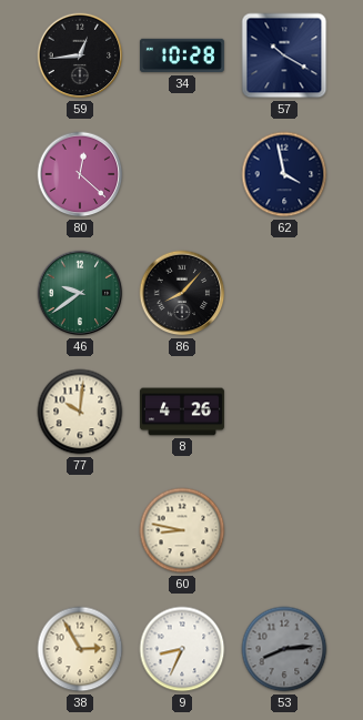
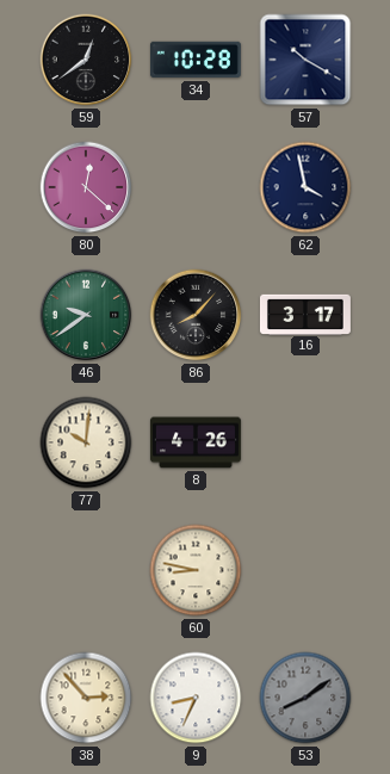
59: 12:44 -> 12:39
16: none -> 3:17
38: 2:55 -> 2:53
53: 8:14 -> 8:09
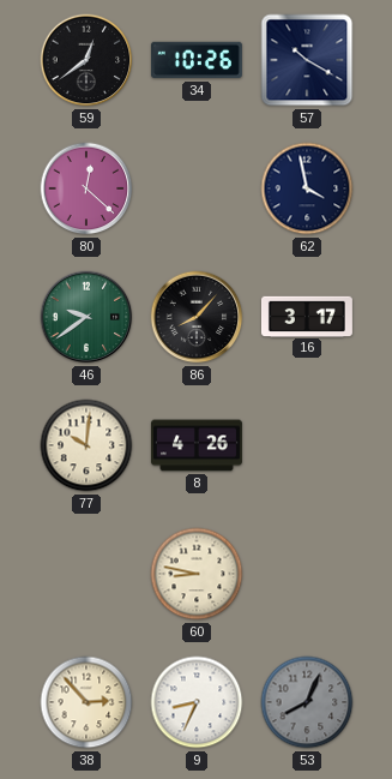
34: 10:28 -> 10:26
53: 8:09 -> 8:04
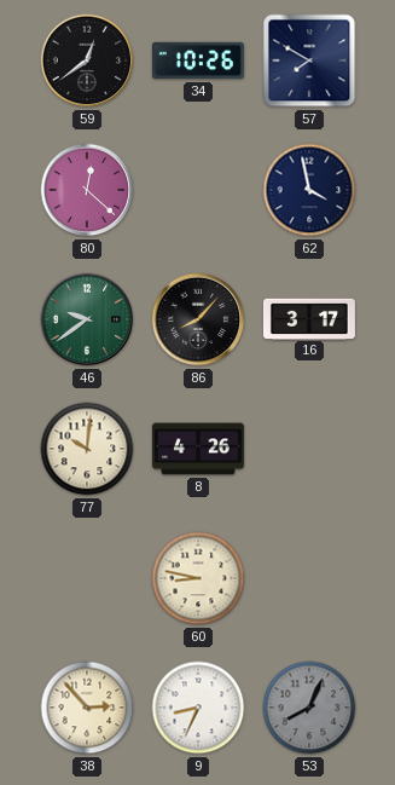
57: 10:20 -> 7:50
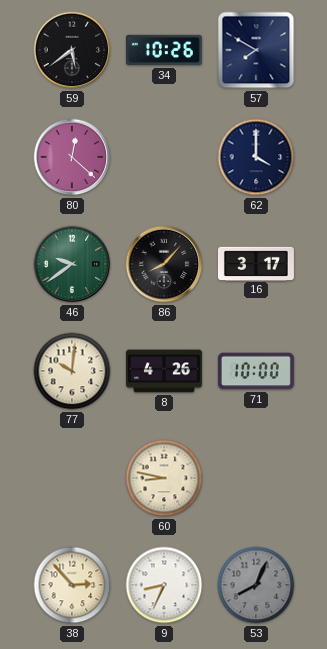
59: 12:39 -> 5:39
62: 3:58 -> 4:00
71: none -> 10:00
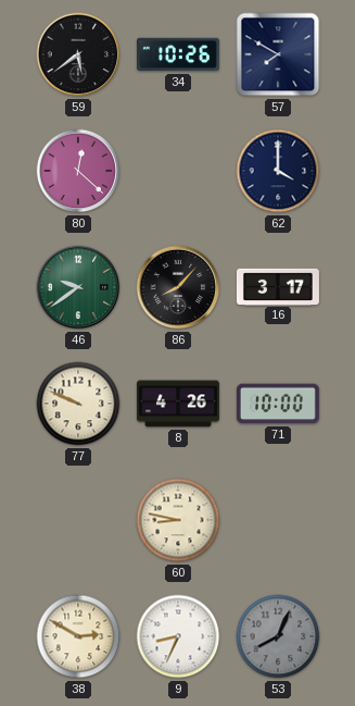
77: 10:01 -> 9:49
38: 2:53 -> 2:50
